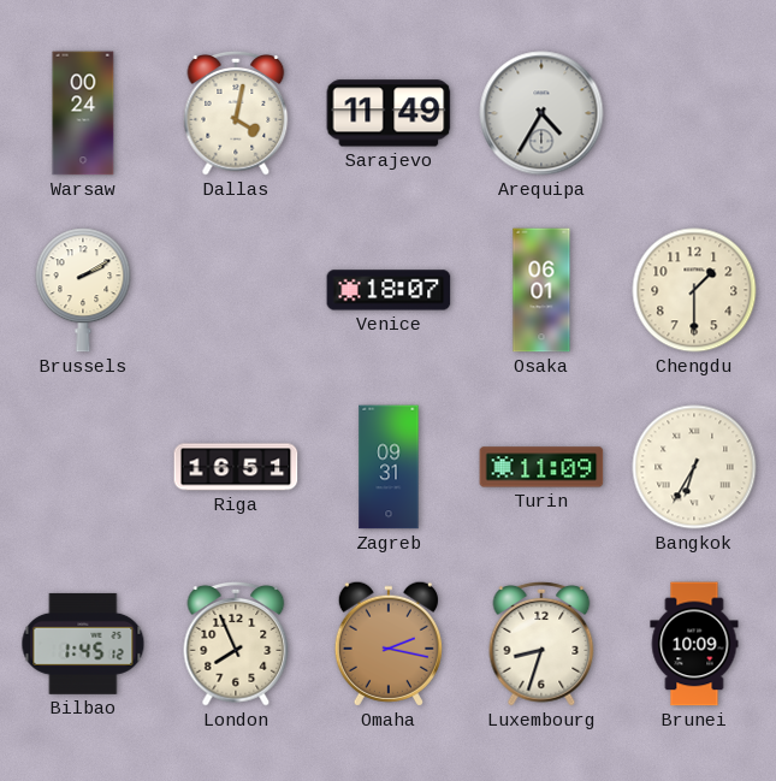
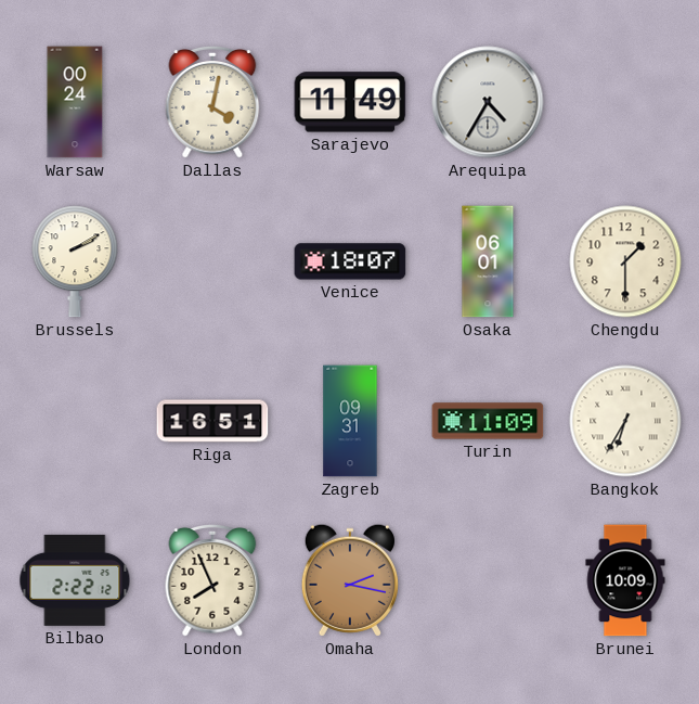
Bilbao: 1:45 -> 2:22
Luxembourg: 8:33 -> none
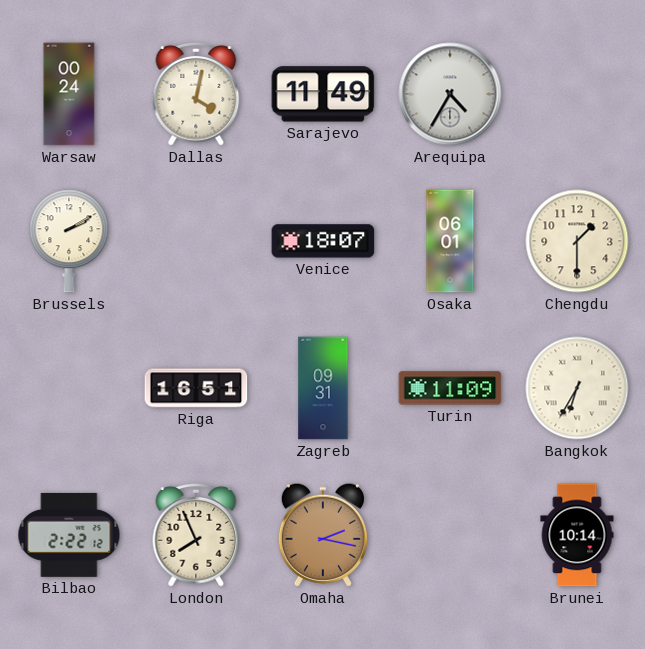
Brunei: 10:09 -> 10:14
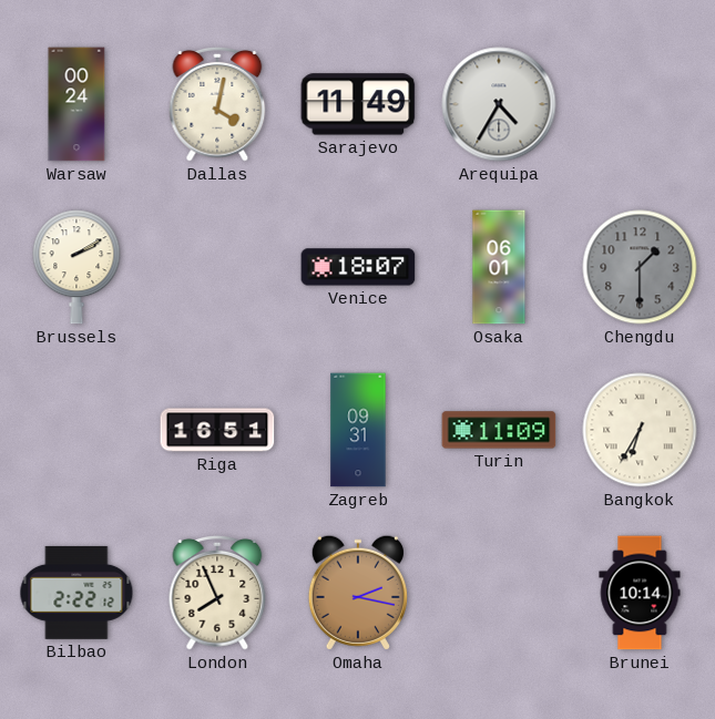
Chengdu dial: cream -> grey
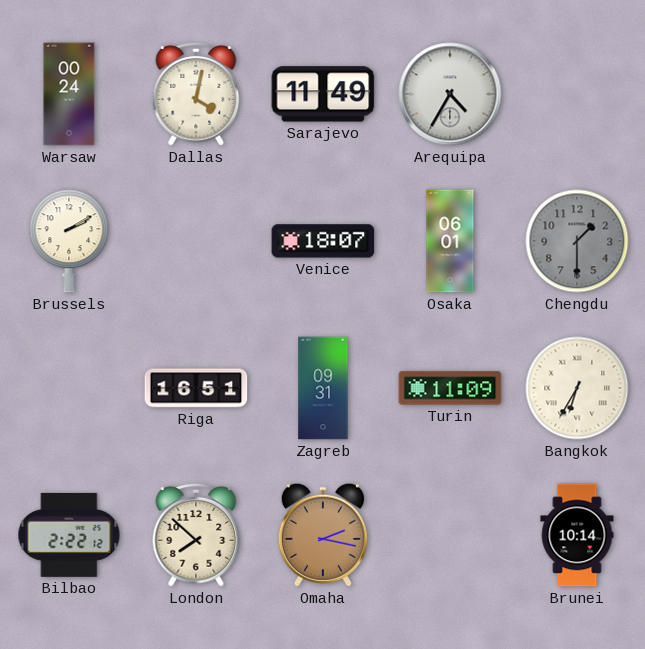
London: 7:56 -> 7:52
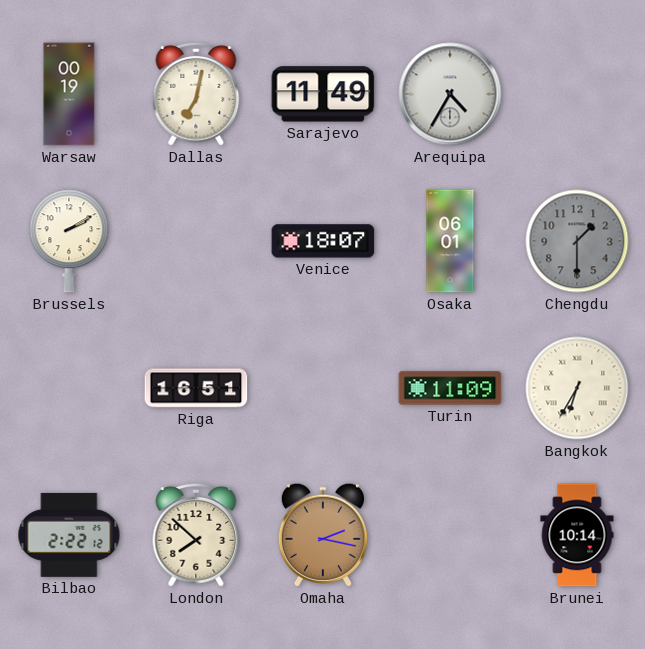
Warsaw: 00:24 -> 00:19
Dallas: 4:02 -> 7:02
Zagreb: 09:31 -> none
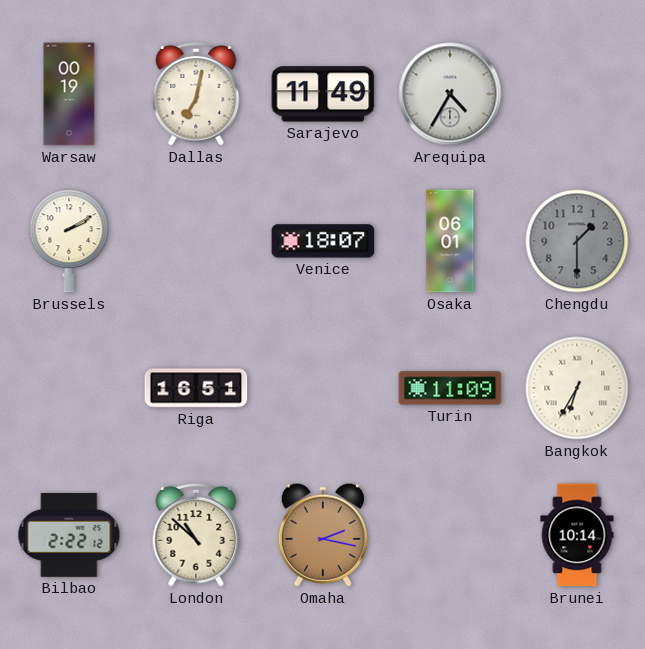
London: 7:52 -> 10:52
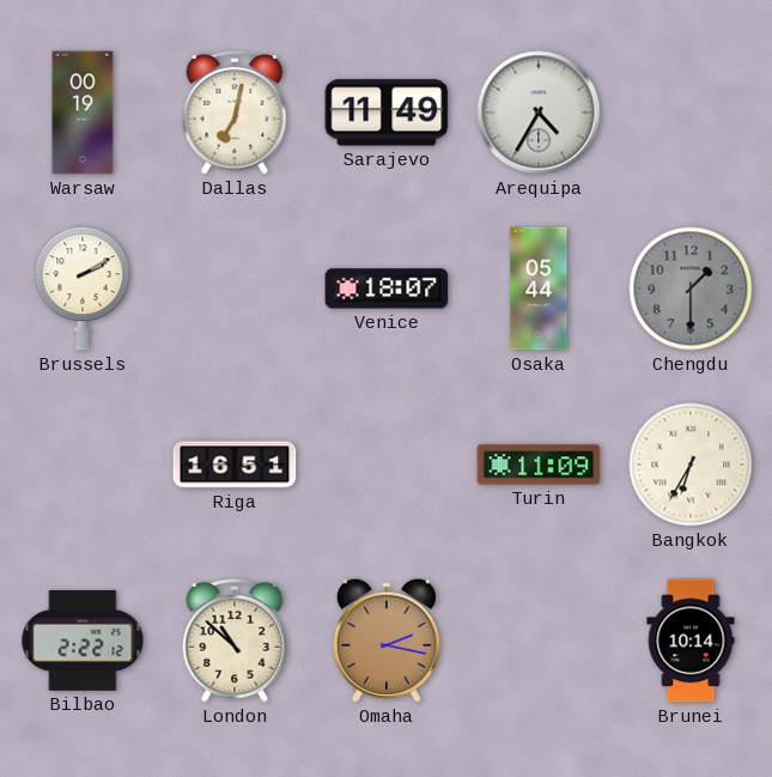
Osaka: 06:01 -> 05:44
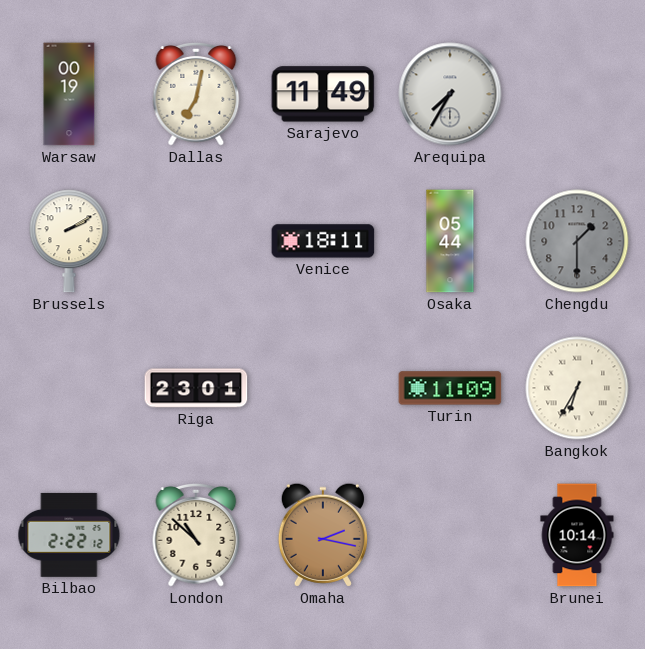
Arequipa: 4:35 -> 7:35
Venice: 18:07 -> 18:11
Riga: 16:51 -> 23:01
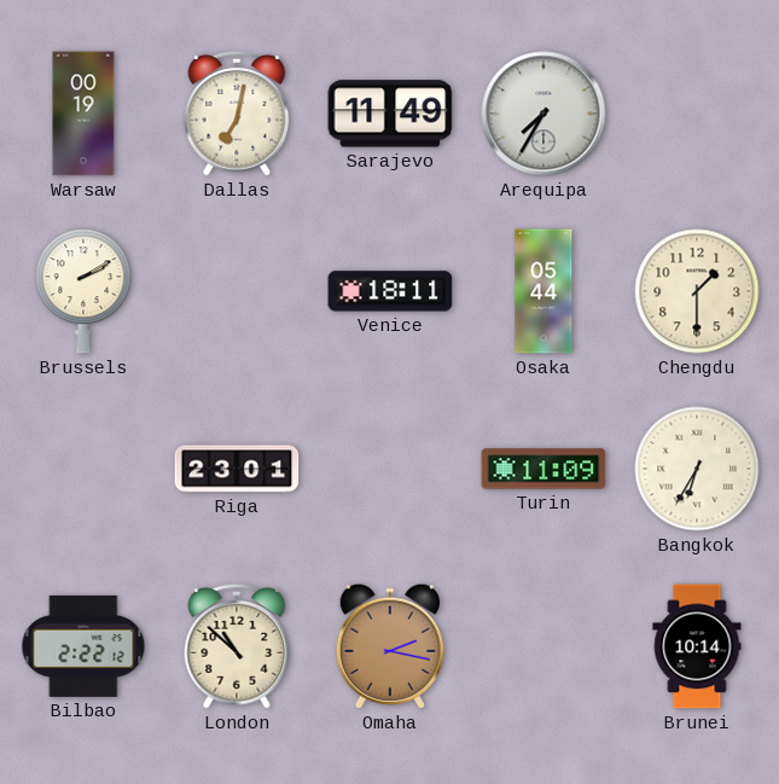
Chengdu dial: grey -> cream
